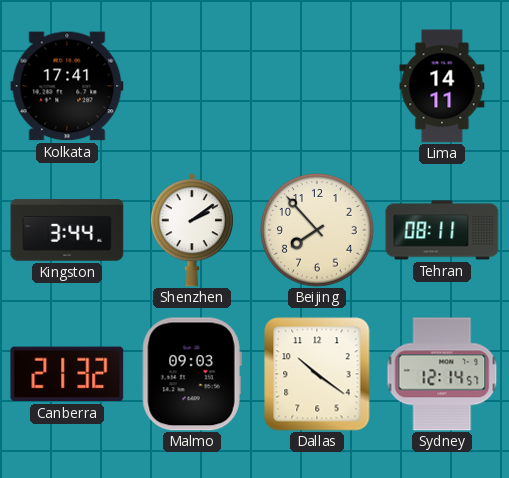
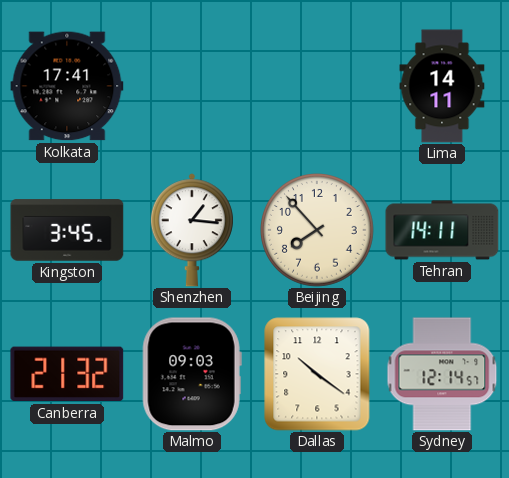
Kingston: 3:44 -> 3:45
Shenzhen: 2:09 -> 1:16
Tehran: 08:11 -> 14:11
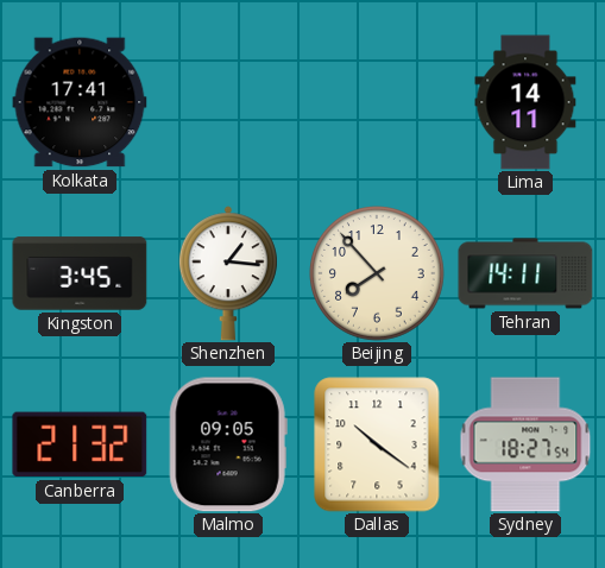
Malmo: 09:03 -> 09:05
Sydney: 12:14 -> 18:27
